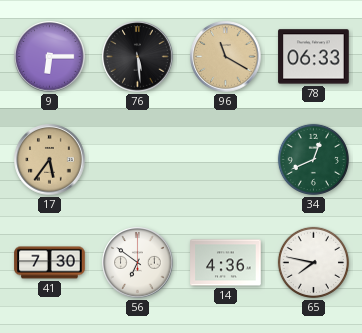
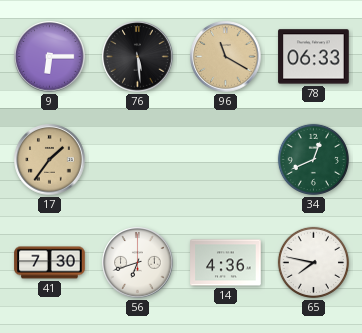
17: 5:36 -> 1:36
56: 6:51 -> 6:42
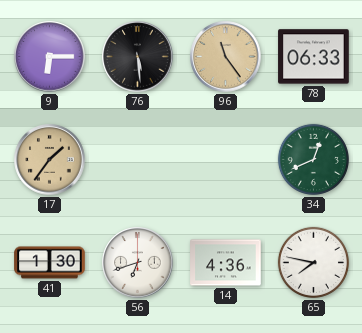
96: 11:20 -> 11:24
41: 7:30 -> 1:30
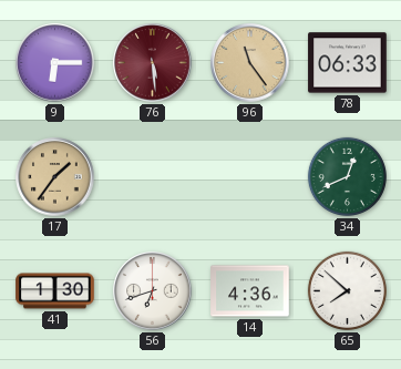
76 dial: black -> burgundy
65: 7:47 -> 7:52
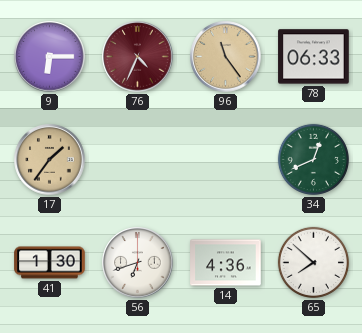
76: 5:29 -> 4:34
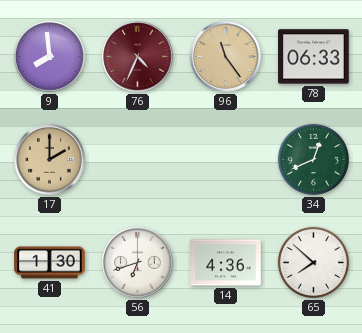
9: 6:15 -> 7:59
17: 1:36 -> 2:00
